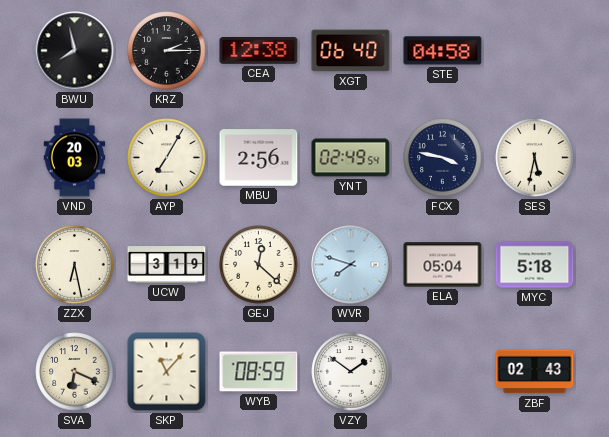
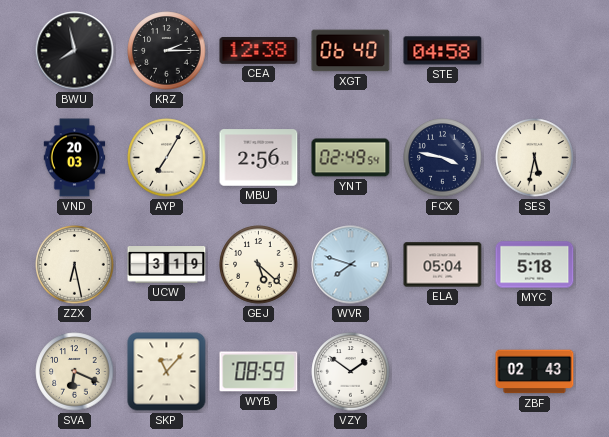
GEJ: 12:22 -> 5:22
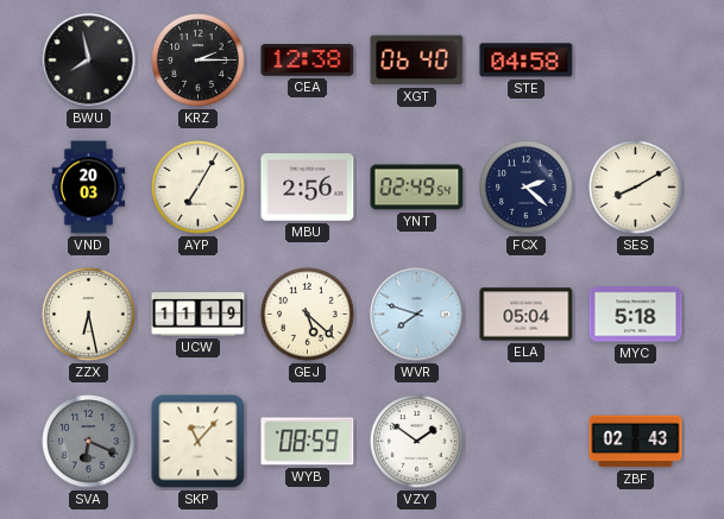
FCX: 3:47 -> 2:22
SES: 5:32 -> 8:10
UCW: 3:19 -> 11:19
SVA dial: cream -> grey
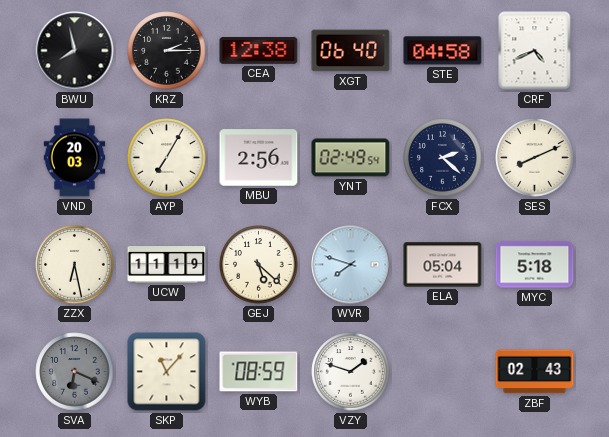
CRF: none -> 4:41
SES: 8:10 -> 8:11
VZY: 1:51 -> 1:48
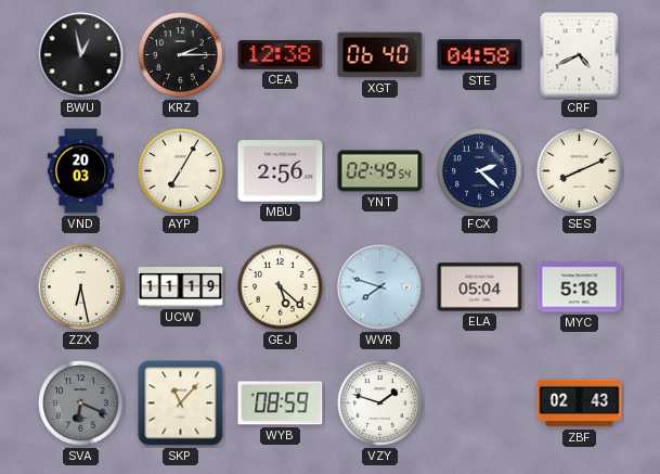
BWU: 7:58 -> 12:58
